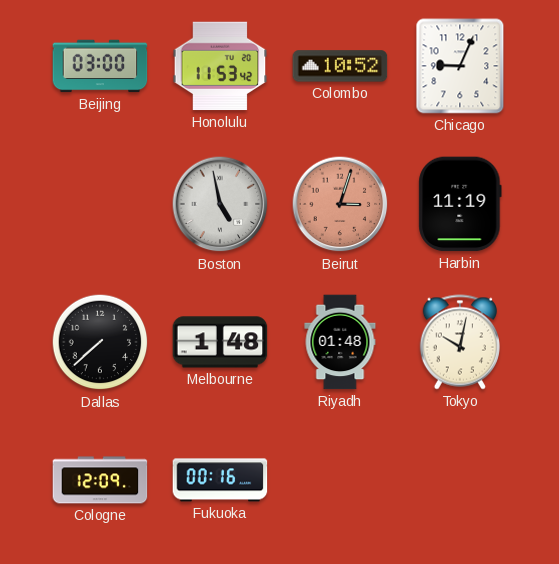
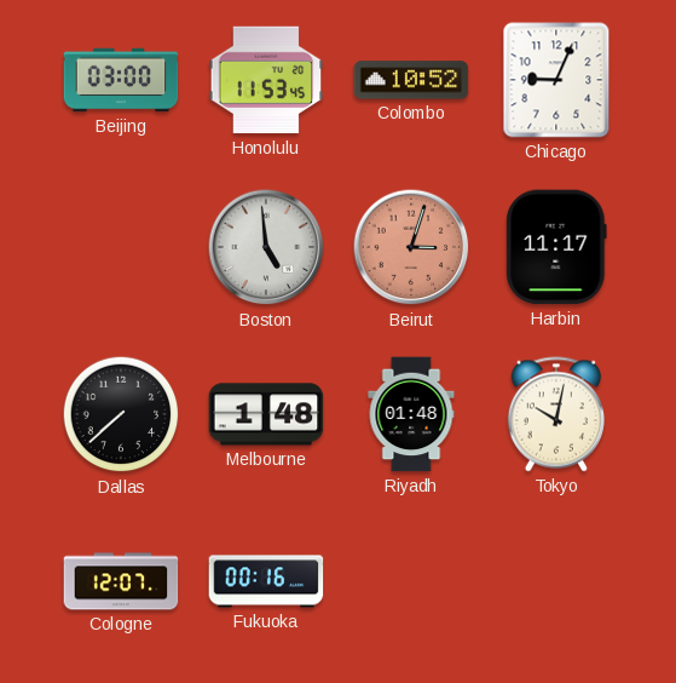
Honolulu: 11:53:42 -> 11:53:45
Boston: 4:58 -> 4:59
Harbin: 11:19 -> 11:17
Cologne: 12:09 -> 12:07
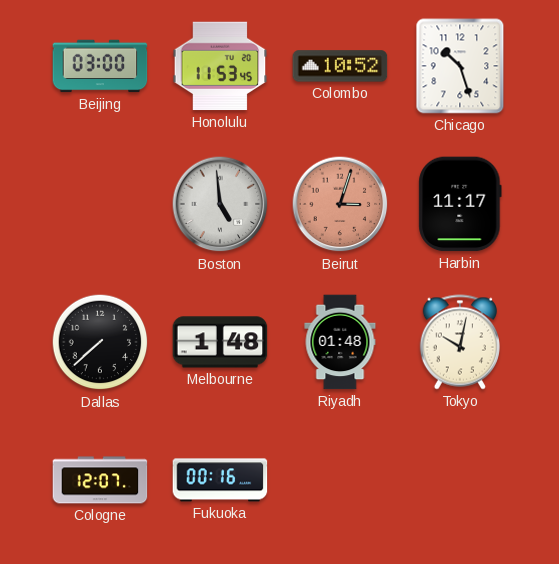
Chicago: 9:04 -> 10:27
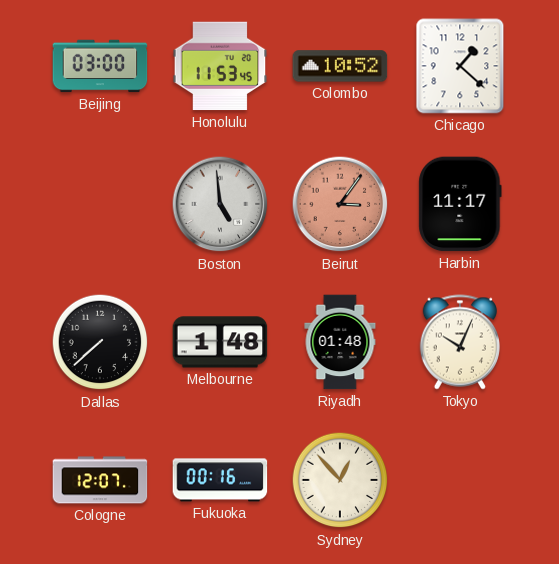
Chicago: 10:27 -> 1:22
Beirut: 3:03 -> 3:06
Tokyo: 10:02 -> 10:04
Sydney: none -> 12:53
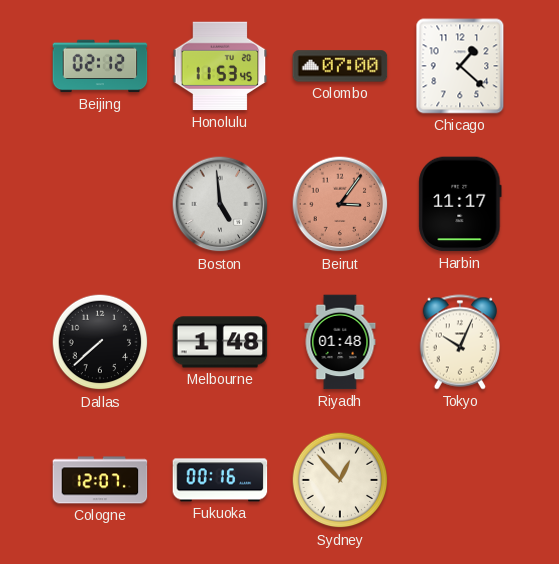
Beijing: 03:00 -> 02:12
Colombo: 10:52 -> 07:00
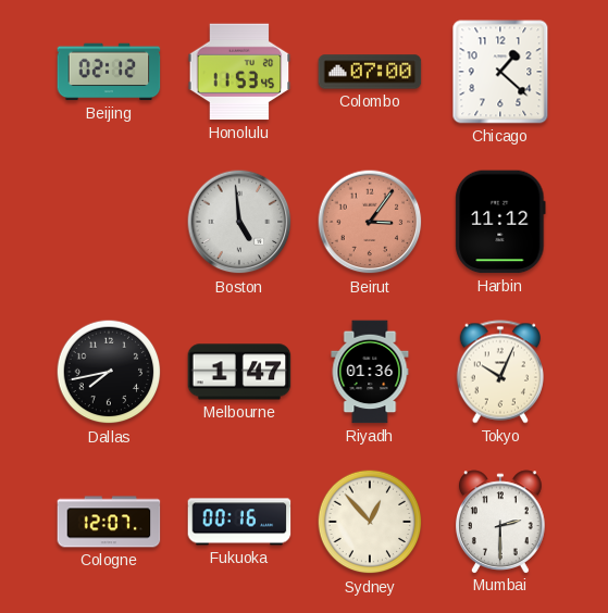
Harbin: 11:17 -> 11:12
Dallas: 7:38 -> 7:43
Melbourne: 1:48 -> 1:47
Riyadh: 01:48 -> 01:36
Mumbai: none -> 2:30
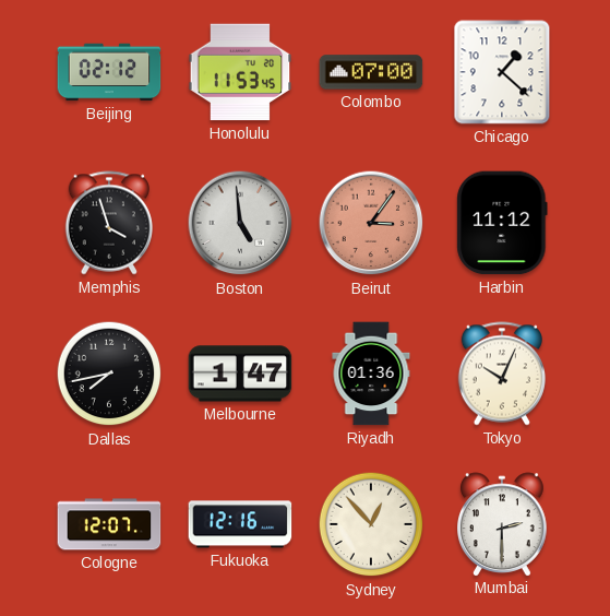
Memphis: none -> 3:57
Fukuoka: 00:16 -> 12:16
